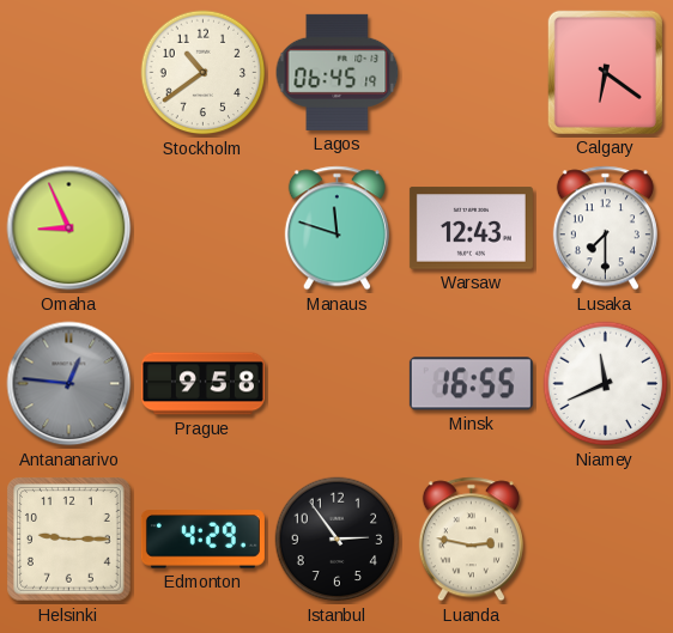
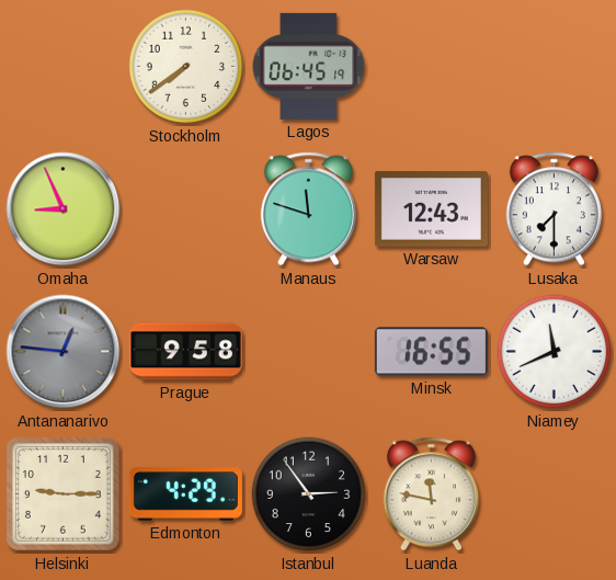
Stockholm: 10:39 -> 7:39
Calgary: 6:21 -> none
Luanda: 2:47 -> 11:47
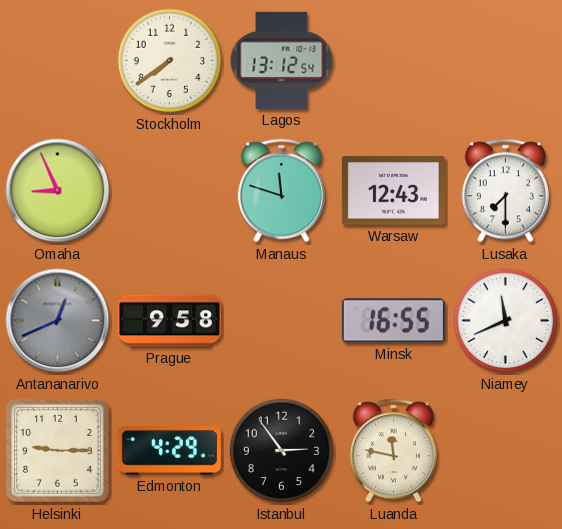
Lagos: 06:45 -> 13:12
Antananarivo: 12:46 -> 12:41
